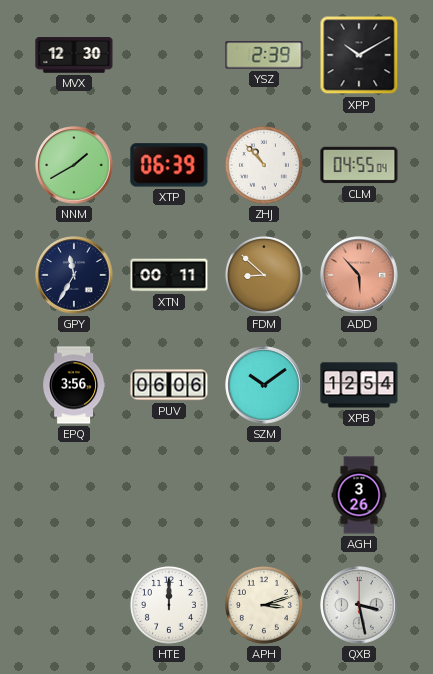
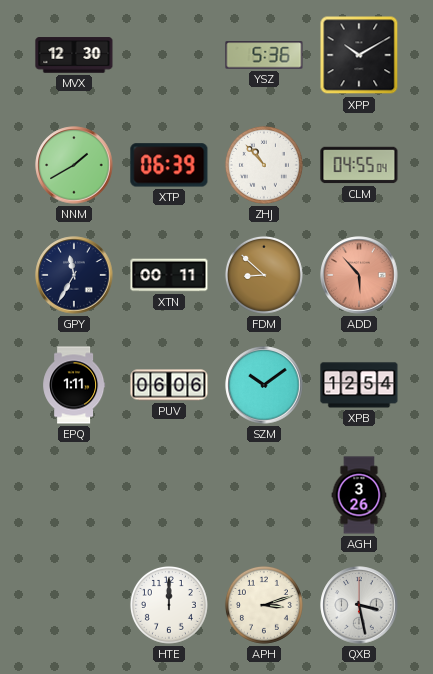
YSZ: 2:39 -> 5:36
EPQ: 3:56 -> 1:11
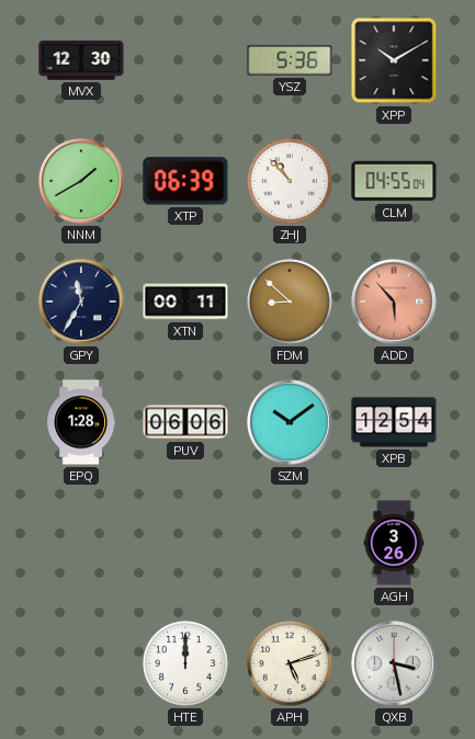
EPQ: 1:11 -> 1:28
APH: 3:12 -> 5:12
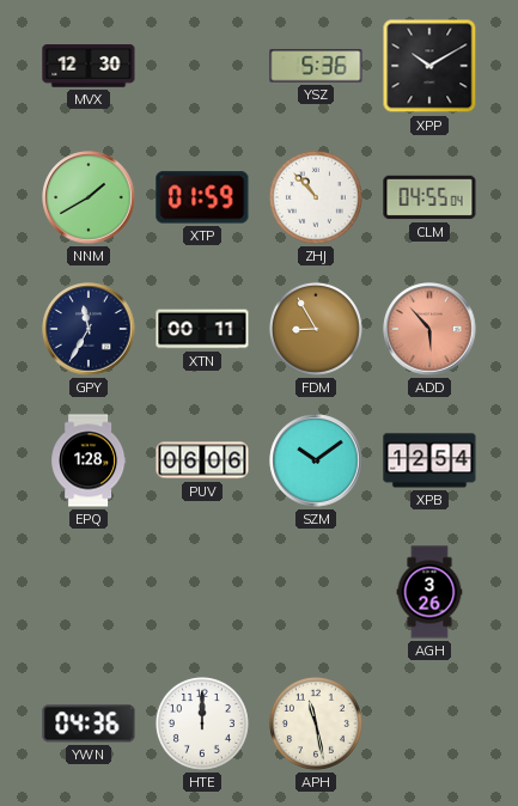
XTP: 06:39 -> 01:59
FDM: 8:52 -> 8:55
YWN: none -> 04:36
APH: 5:12 -> 11:28
QXB: 3:28 -> none
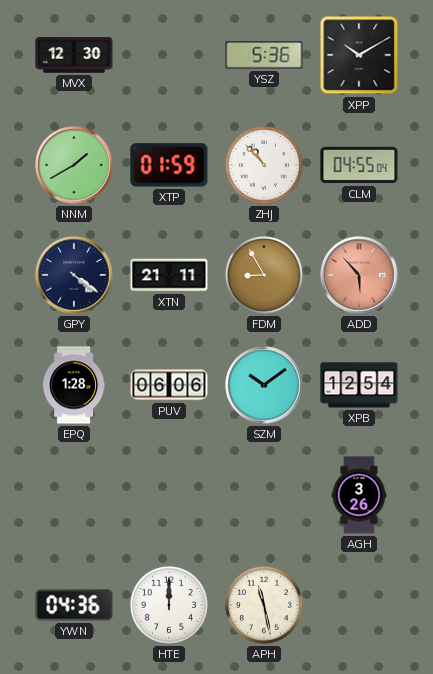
GPY: 11:35 -> 4:21
XTN: 00:11 -> 21:11
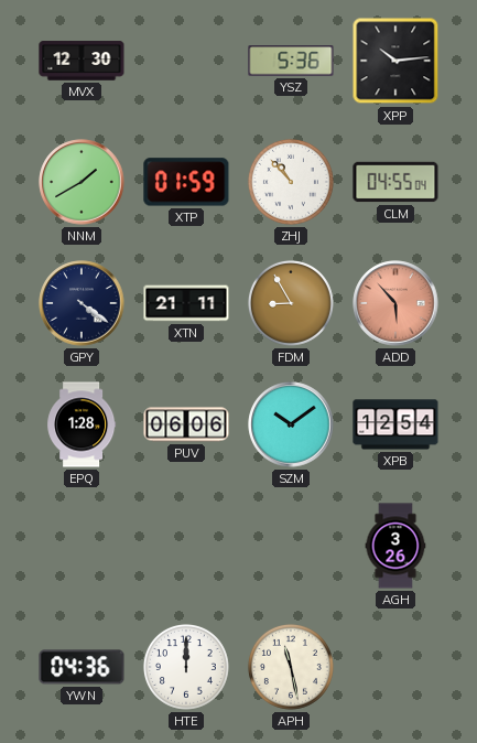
XPP: 10:10 -> 10:14
